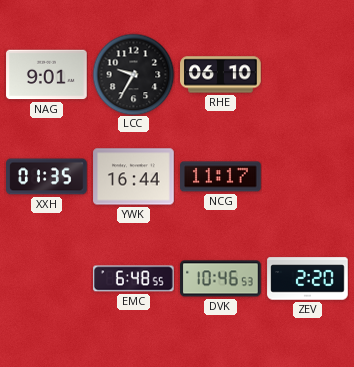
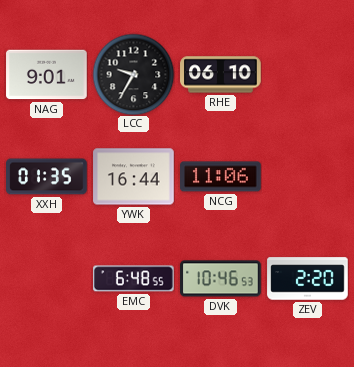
NCG: 11:17 -> 11:06
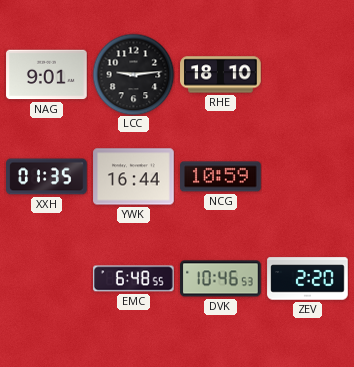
LCC: 9:35 -> 9:14
RHE: 06:10 -> 18:10
NCG: 11:06 -> 10:59
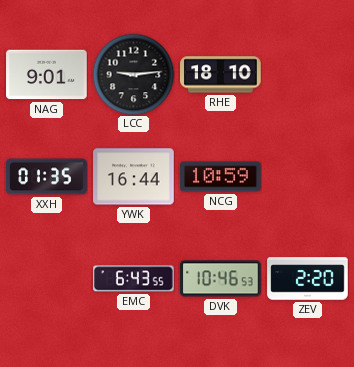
EMC: 6:48 -> 6:43
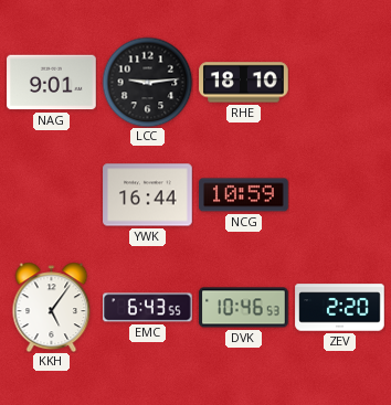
XXH: 01:35 -> none
KKH: none -> 5:06
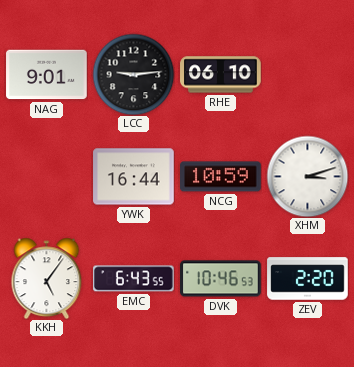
RHE: 18:10 -> 06:10
XHM: none -> 3:12
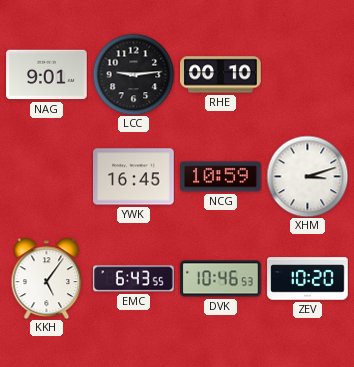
RHE: 06:10 -> 00:10
YWK: 16:44 -> 16:45
ZEV: 2:20 -> 10:20
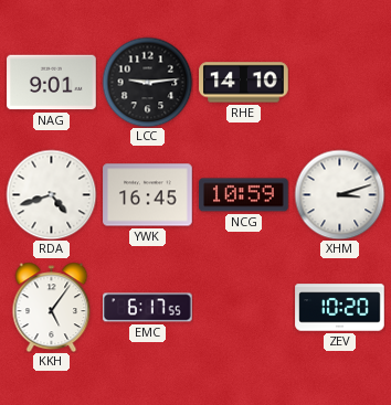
RHE: 00:10 -> 14:10
RDA: none -> 4:42
EMC: 6:43 -> 6:17
DVK: 10:46 -> none
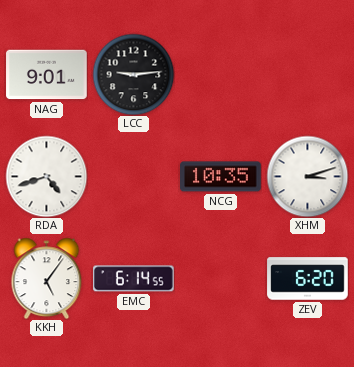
RHE: 14:10 -> none
YWK: 16:45 -> none
NCG: 10:59 -> 10:35
EMC: 6:17 -> 6:14
ZEV: 10:20 -> 6:20
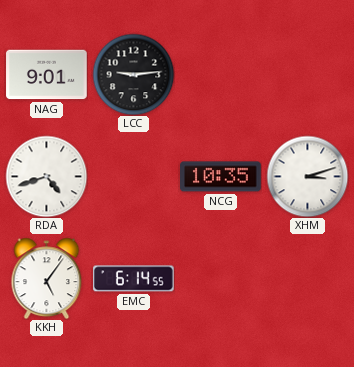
ZEV: 6:20 -> none
